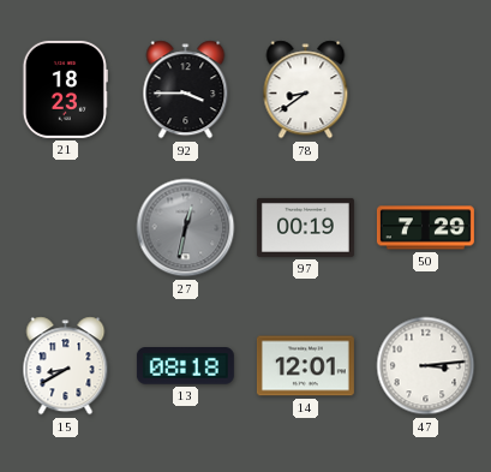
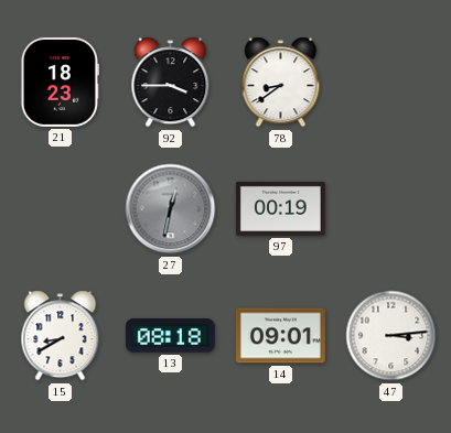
50: 7:29 -> none
14: 12:01 -> 09:01
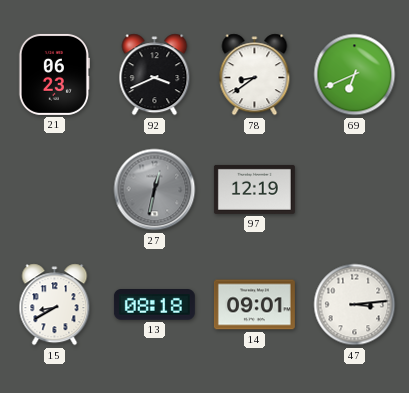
21: 18:23 -> 06:23
92: 3:45 -> 3:41
69: none -> 6:41
97: 00:19 -> 12:19
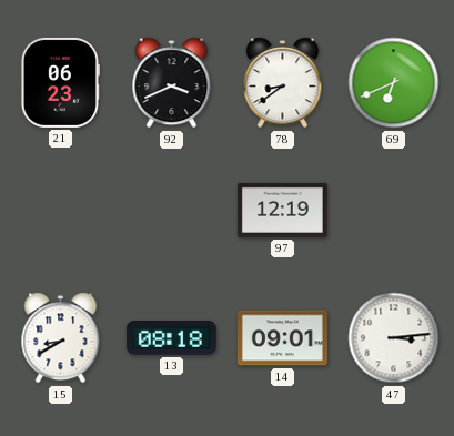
27: 12:32 -> none
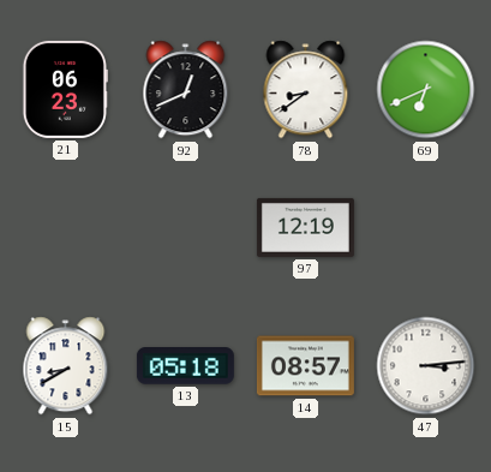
92: 3:41 -> 12:41
13: 08:18 -> 05:18
14: 09:01 -> 08:57
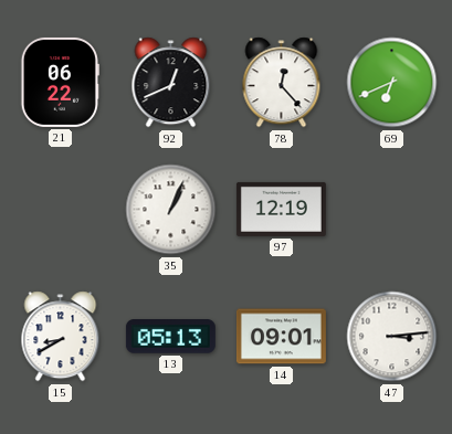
21: 06:23 -> 06:22
78: 8:39 -> 12:23
35: none -> 1:04
13: 05:18 -> 05:13
14: 08:57 -> 09:01
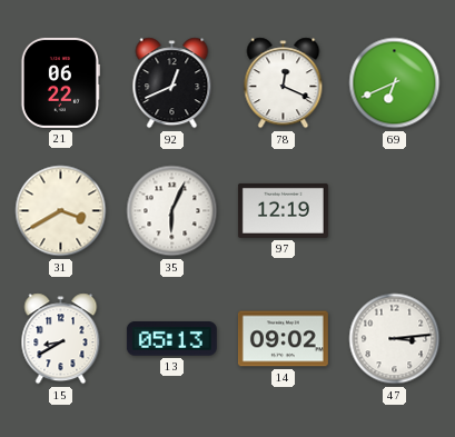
78: 12:23 -> 12:19
31: none -> 3:40
35: 1:04 -> 6:04
14: 09:01 -> 09:02
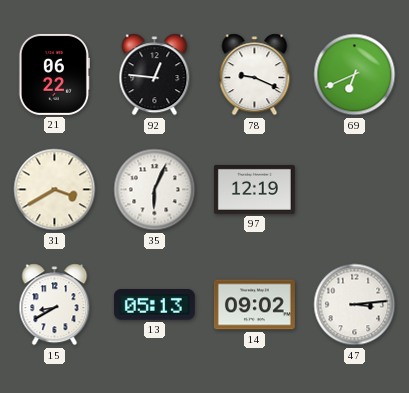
92: 12:41 -> 12:46
78: 12:19 -> 9:19
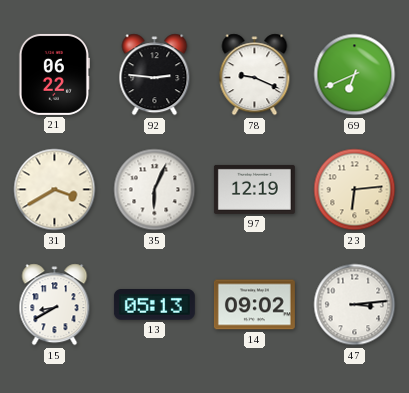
92: 12:46 -> 2:46
23: none -> 6:14
